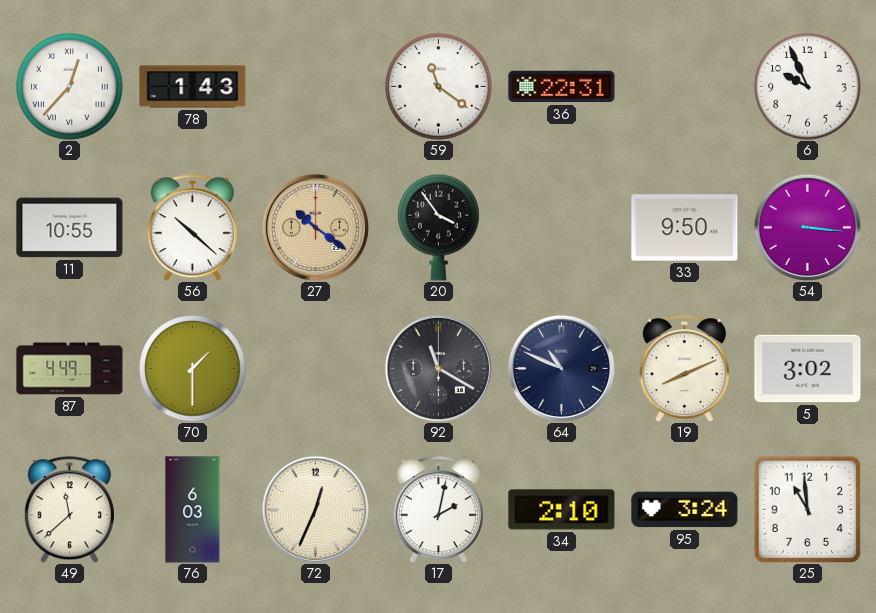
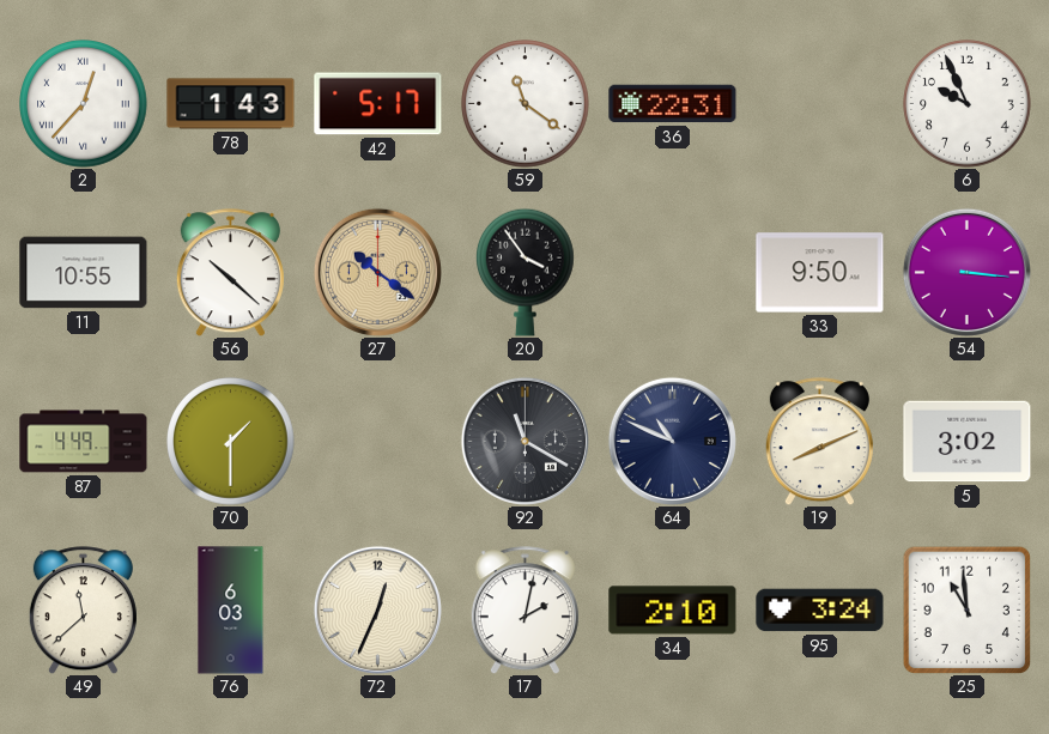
42: none -> 5:17
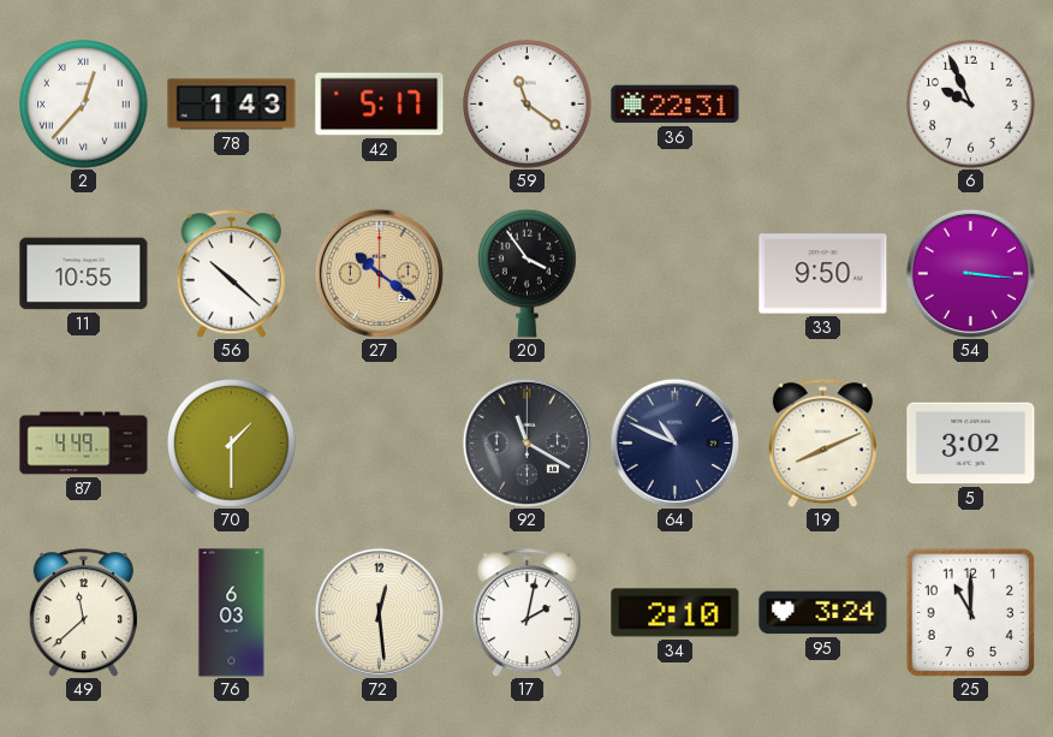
72: 12:34 -> 12:29
25: 10:59 -> 11:00
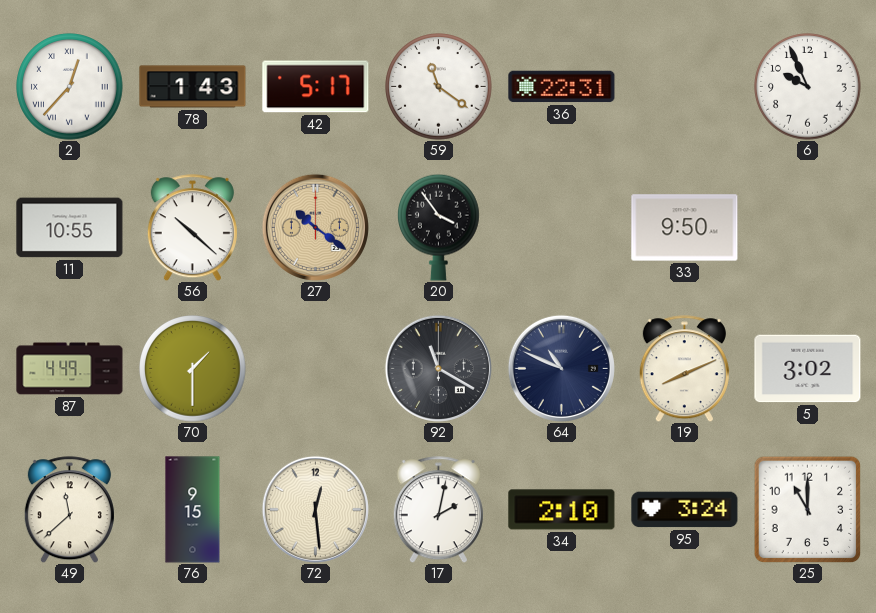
54: 3:16 -> none
76: 6:03 -> 9:15
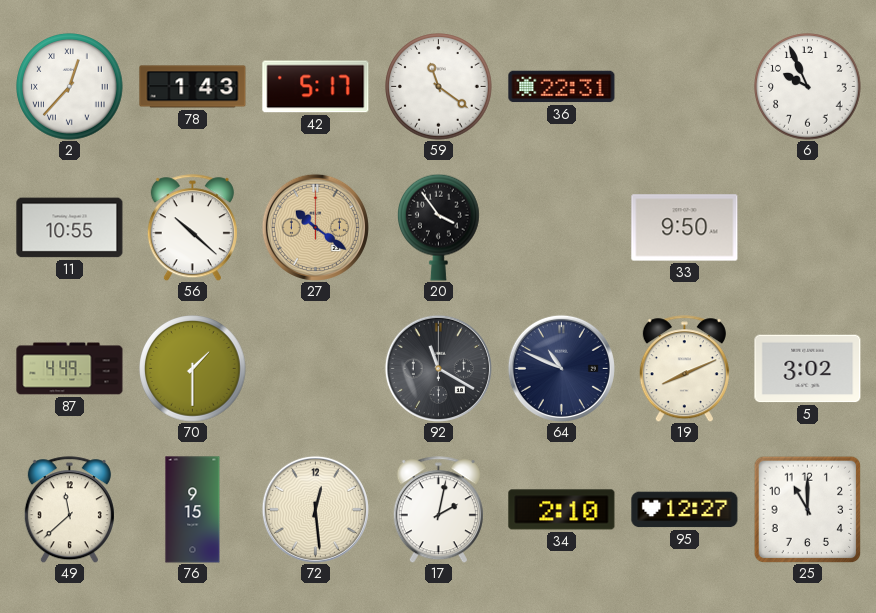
95: 3:24 -> 12:27
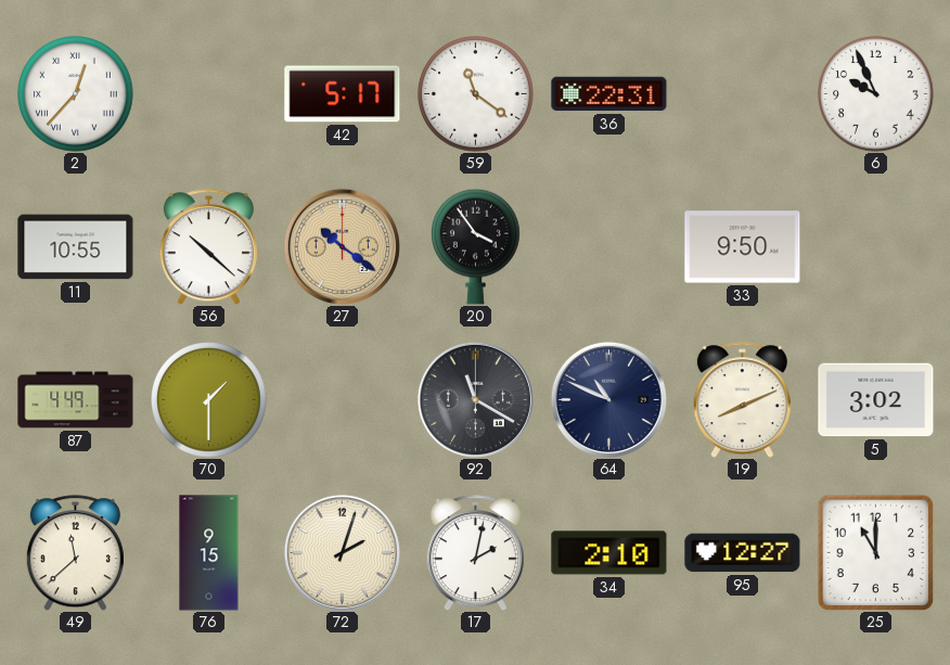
78: 1:43 -> none
72: 12:29 -> 2:03
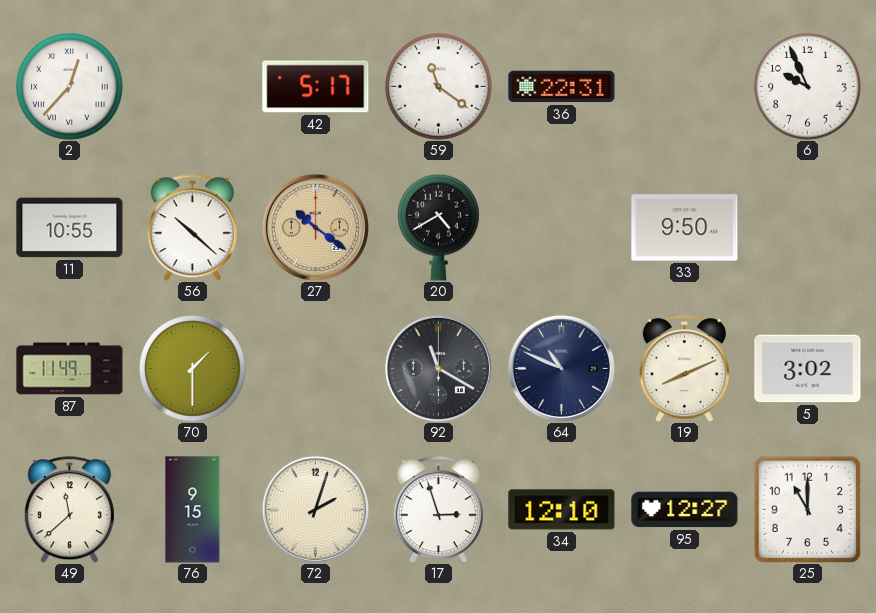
20: 3:54 -> 4:40
87: 4:49 -> 11:49
17: 2:02 -> 2:57
34: 2:10 -> 12:10
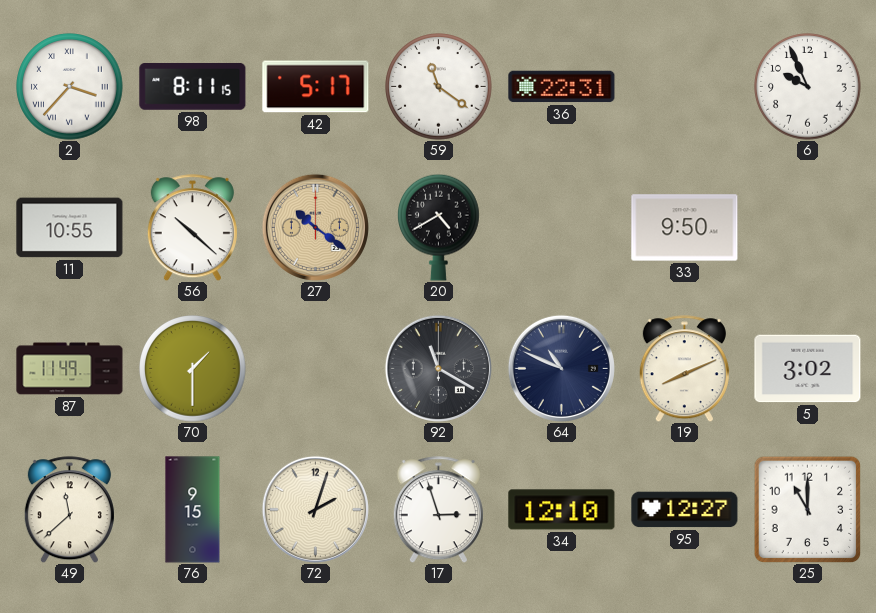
2: 12:37 -> 3:37
98: none -> 8:11
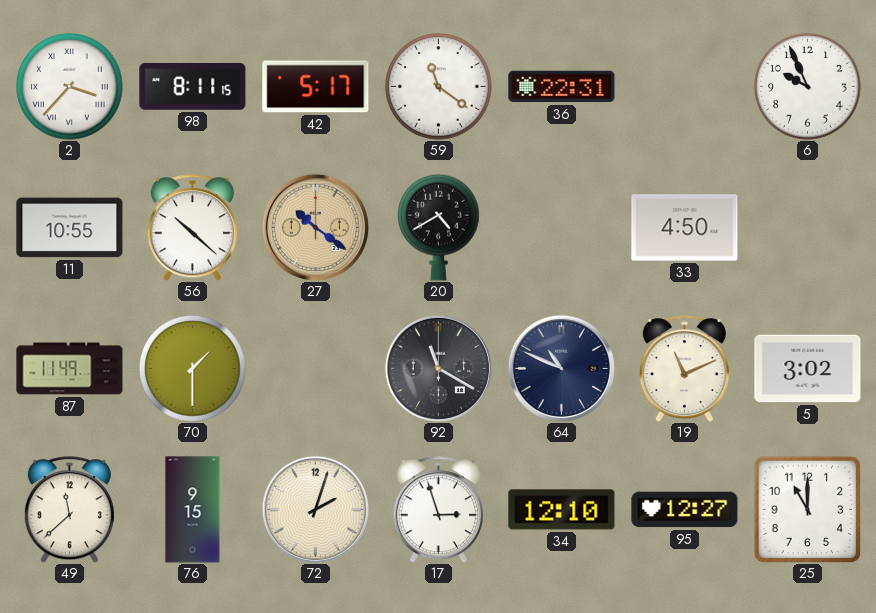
33: 9:50 -> 4:50
19: 8:11 -> 11:11
